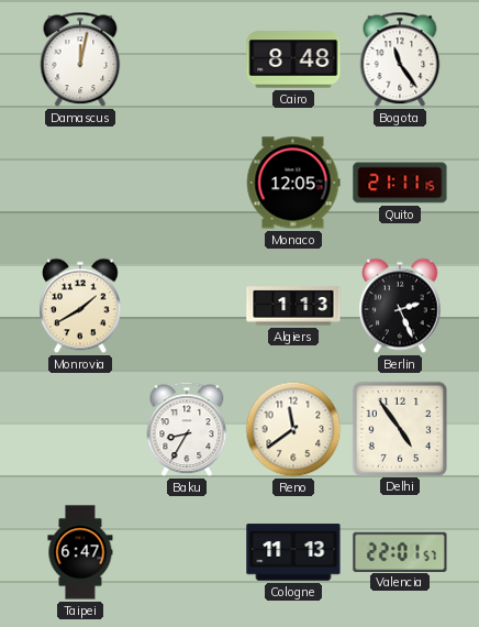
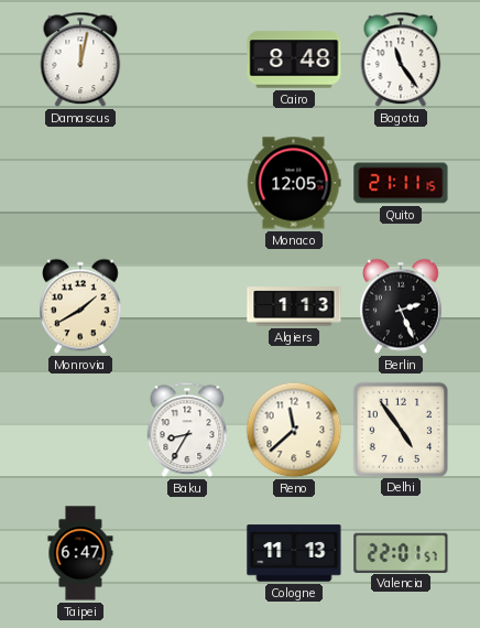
Reno: 11:39 -> 11:38
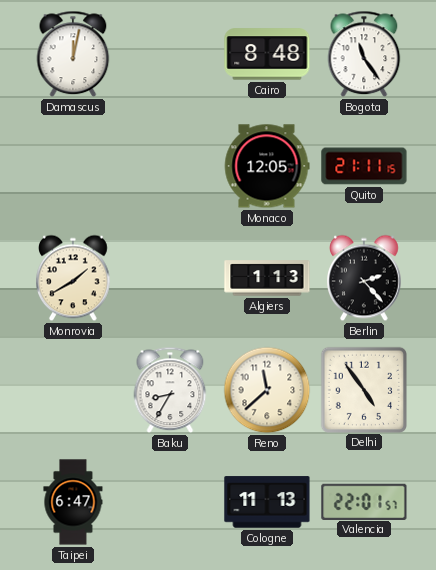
Berlin: 2:26 -> 2:23
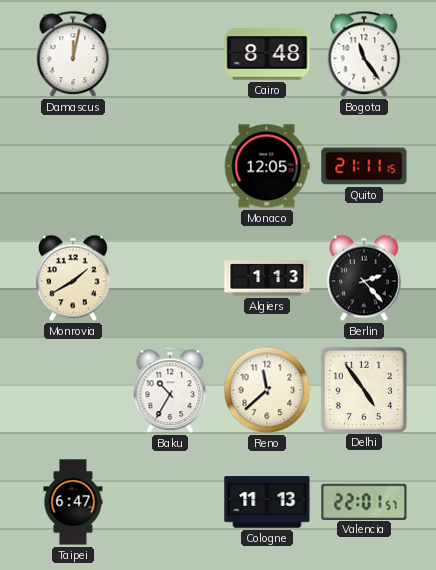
Baku: 8:35 -> 10:35
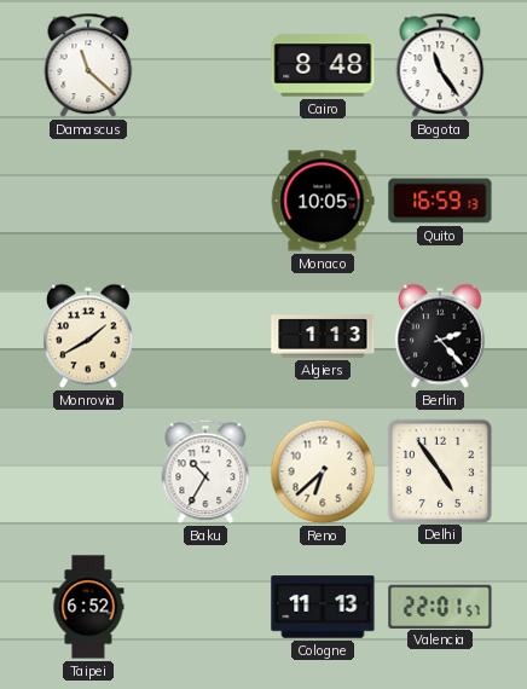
Damascus: 12:02 -> 11:22
Monaco: 12:05 -> 10:05
Quito: 21:11 -> 16:59
Reno: 11:38 -> 6:38
Taipei: 6:47 -> 6:52
